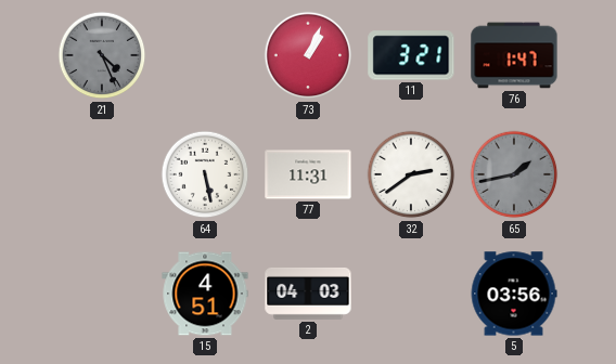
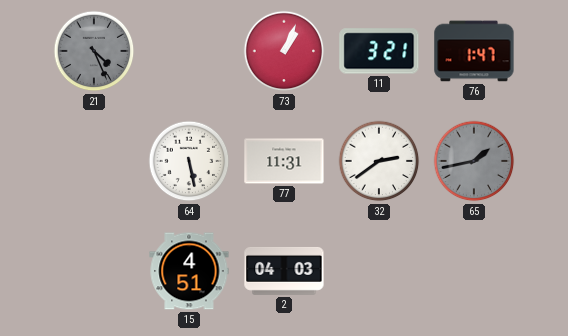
5: 03:56 -> none
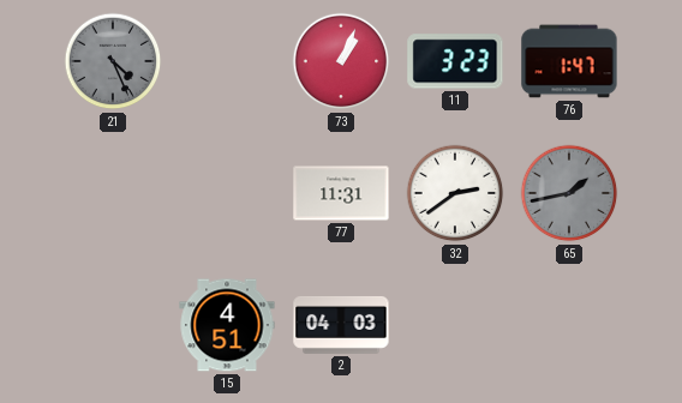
11: 3:21 -> 3:23
64: 5:28 -> none
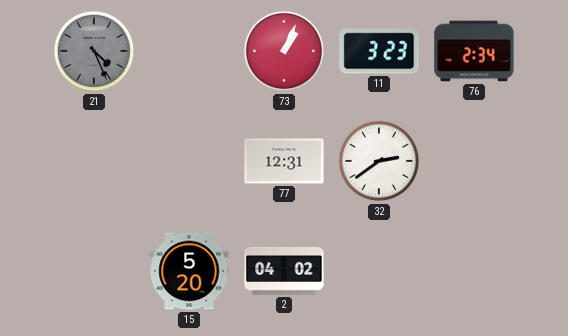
76: 1:47 -> 2:34
77: 11:31 -> 12:31
65: 1:43 -> none
15: 4:51 -> 5:20
2: 04:03 -> 04:02
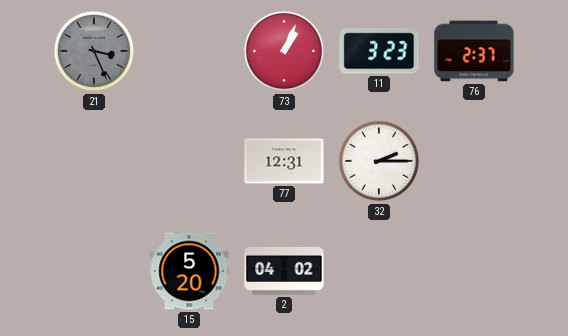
21: 4:26 -> 3:26
76: 2:34 -> 2:37
32: 2:39 -> 2:15
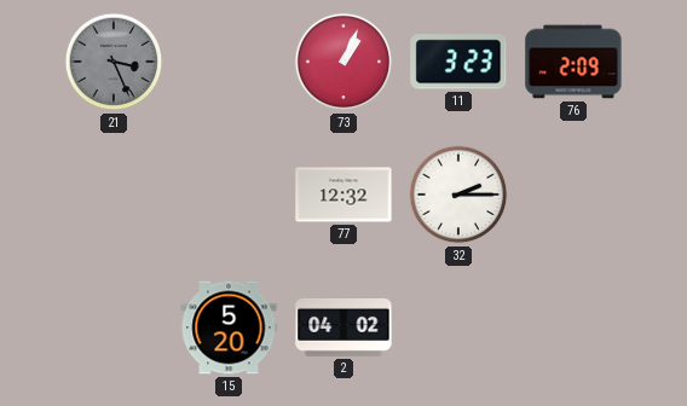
76: 2:37 -> 2:09
77: 12:31 -> 12:32
